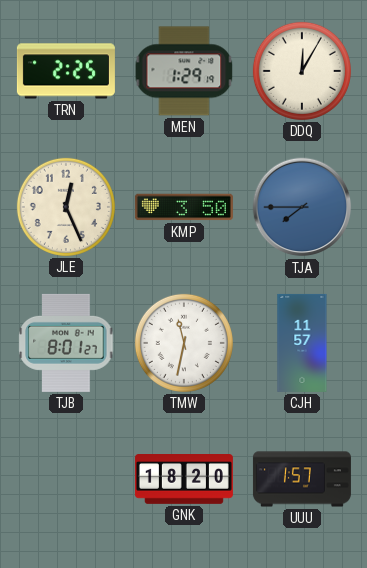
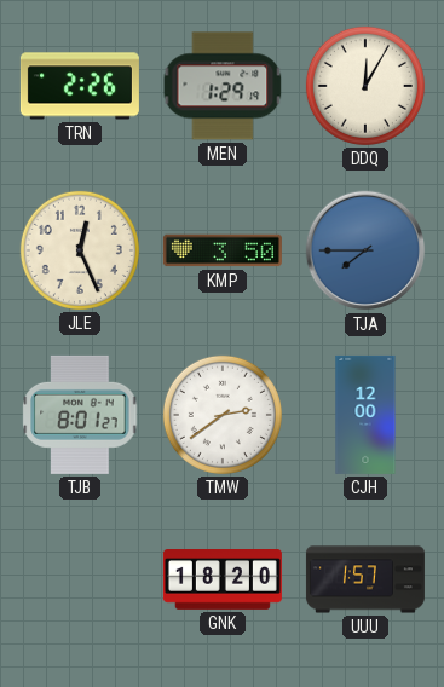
TRN: 2:25 -> 2:26
TMW: 11:32 -> 2:39
CJH: 11:57 -> 12:00
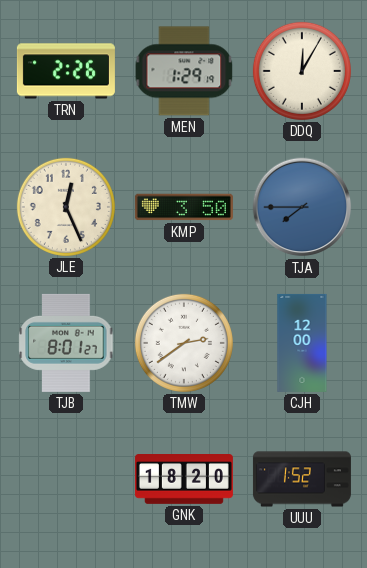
UUU: 1:57 -> 1:52
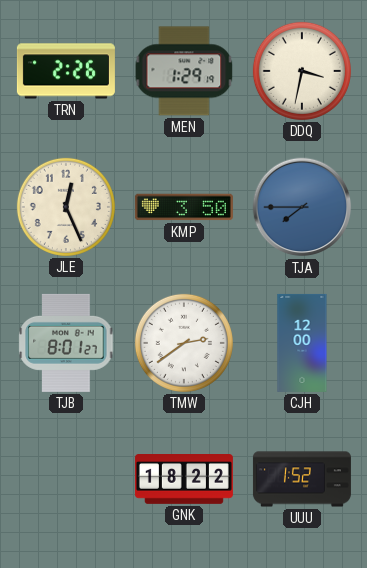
DDQ: 12:05 -> 3:32
GNK: 18:20 -> 18:22
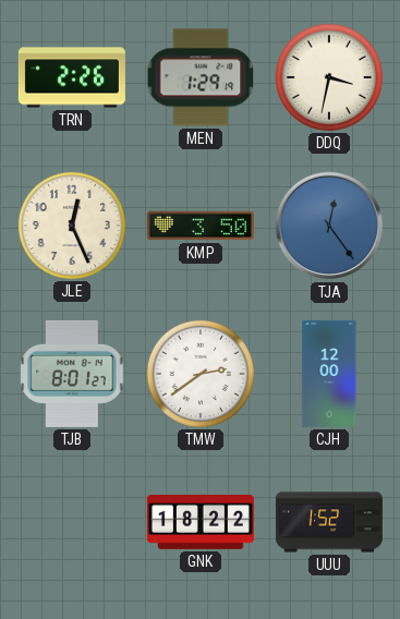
TJA: 7:45 -> 12:24
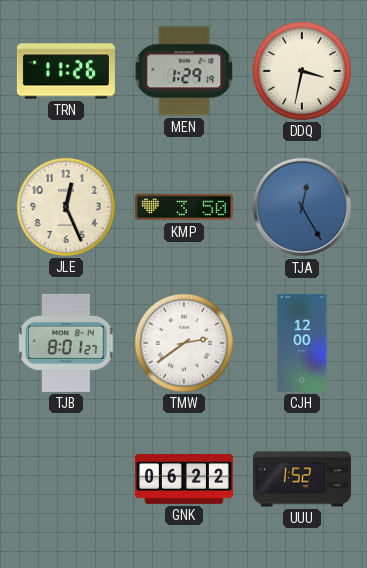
TRN: 2:26 -> 11:26
TJA: 12:24 -> 12:25
GNK: 18:22 -> 06:22
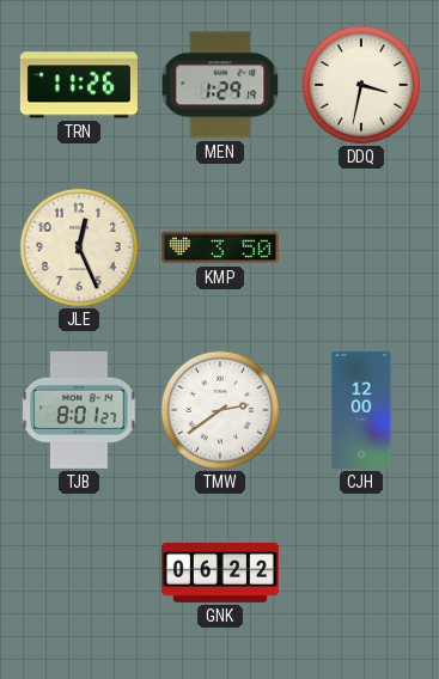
TJA: 12:25 -> none
UUU: 1:52 -> none
